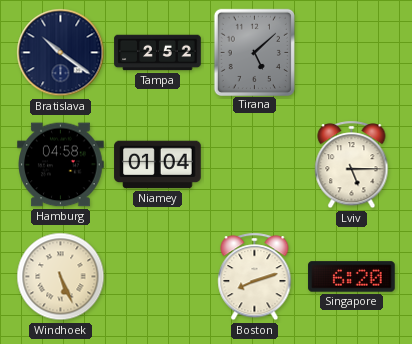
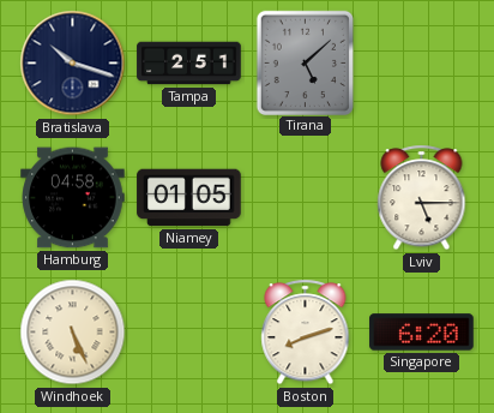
Bratislava: 10:21 -> 10:18
Tampa: 2:52 -> 2:51
Niamey: 01:04 -> 01:05
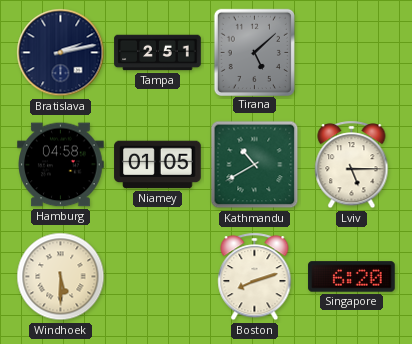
Bratislava: 10:18 -> 2:13
Kathmandu: none -> 10:40
Windhoek: 5:26 -> 5:30
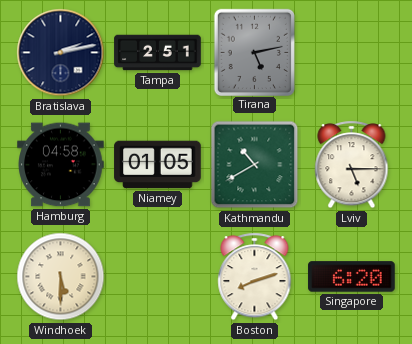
Tirana: 5:08 -> 5:13
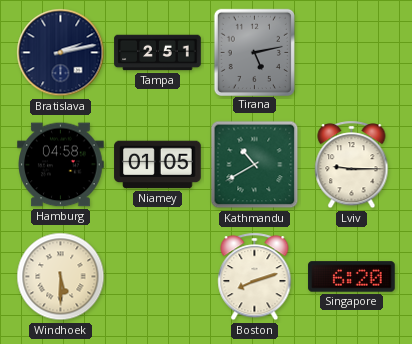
Lviv: 5:15 -> 9:15
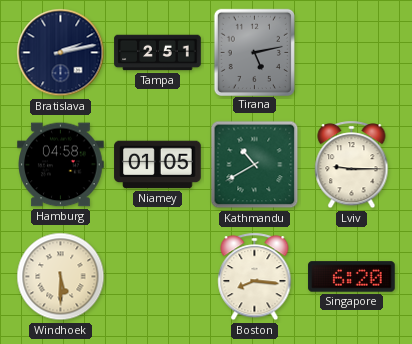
Boston: 8:12 -> 8:16
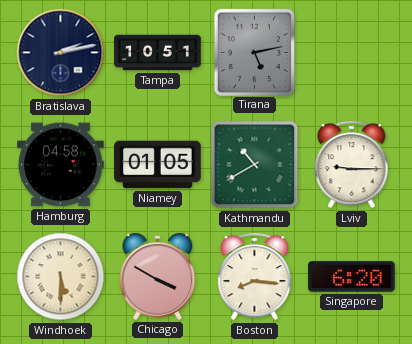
Tampa: 2:51 -> 10:51
Chicago: none -> 3:50
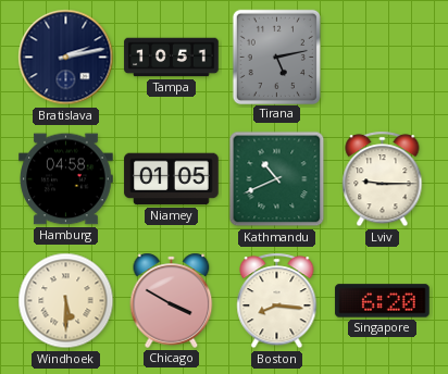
Kathmandu: 10:40 -> 10:41
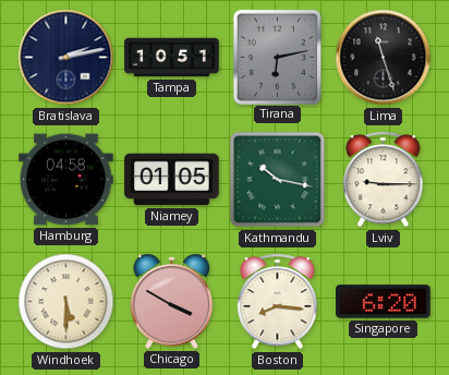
Tirana: 5:13 -> 6:13
Lima: none -> 11:27
Kathmandu: 10:41 -> 10:17
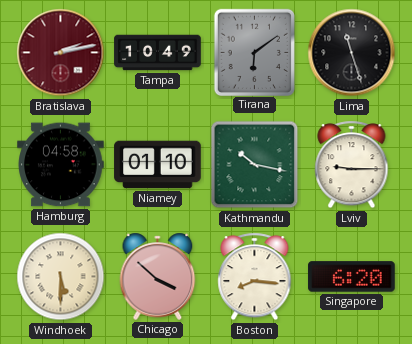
Bratislava dial: navy -> burgundy
Tampa: 10:51 -> 10:49
Tirana: 6:13 -> 6:09
Niamey: 01:05 -> 01:10
Chicago: 3:50 -> 3:52
